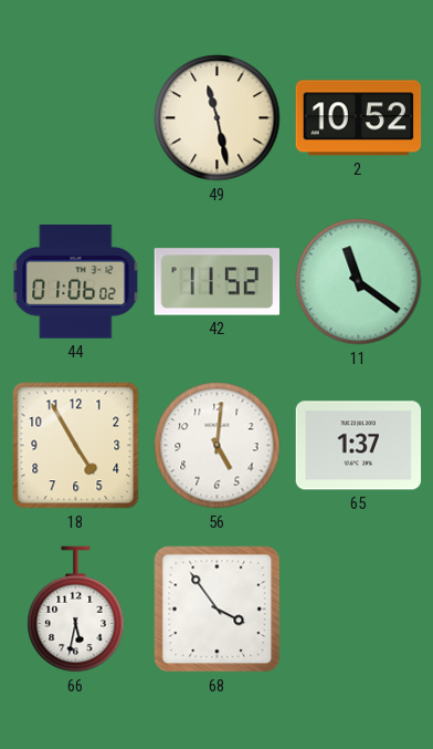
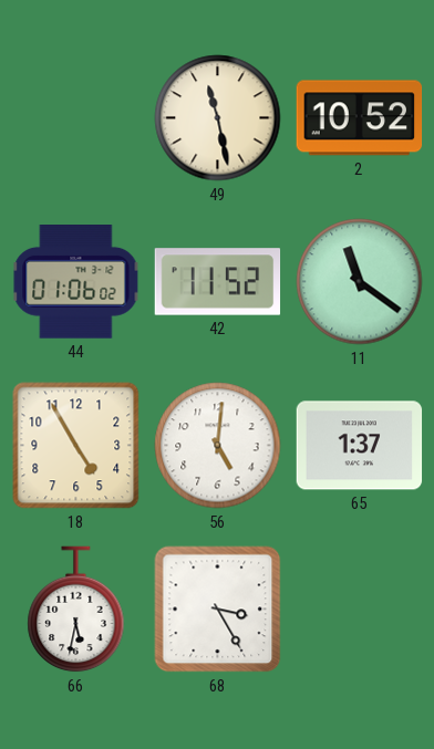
68: 3:54 -> 3:25
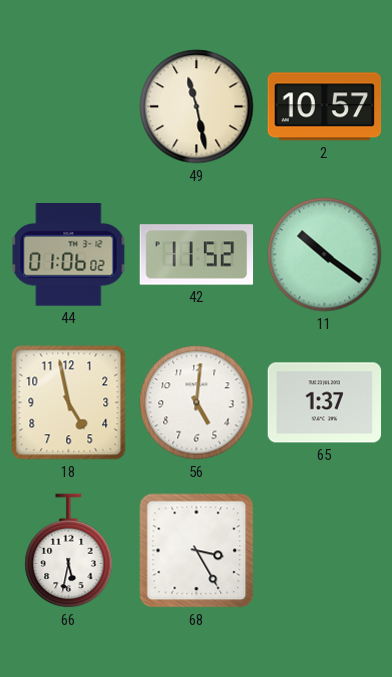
2: 10:52 -> 10:57
11: 11:21 -> 10:21
18: 4:55 -> 4:58
